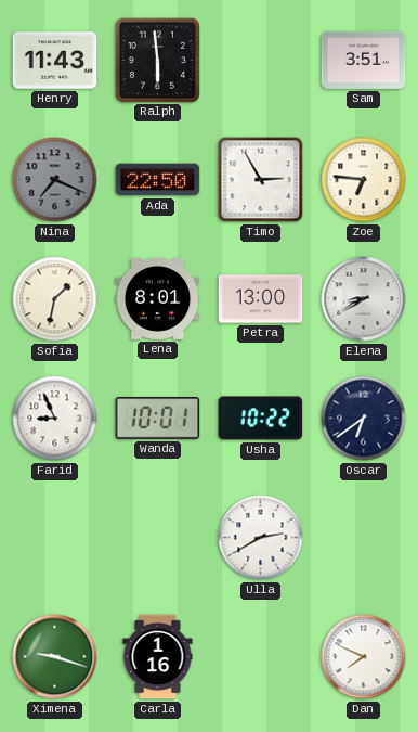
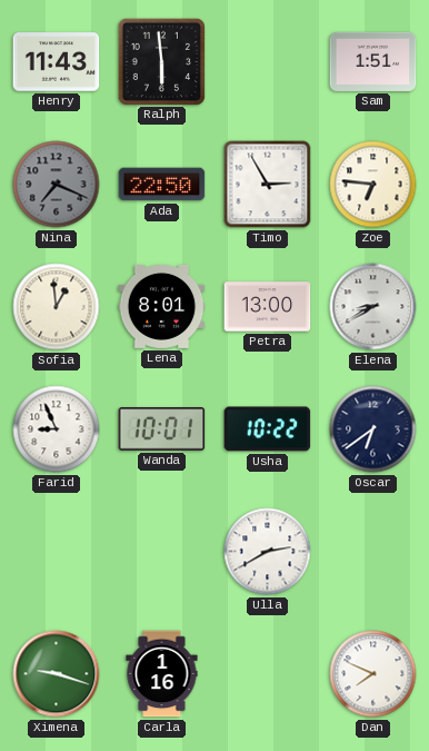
Sam: 3:51 -> 1:51
Sofia: 1:32 -> 12:59
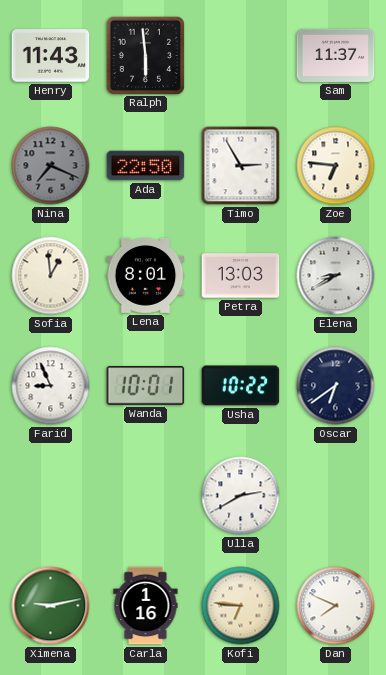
Sam: 1:51 -> 11:37
Petra: 13:00 -> 13:03
Ximena: 9:18 -> 9:13
Kofi: none -> 6:46
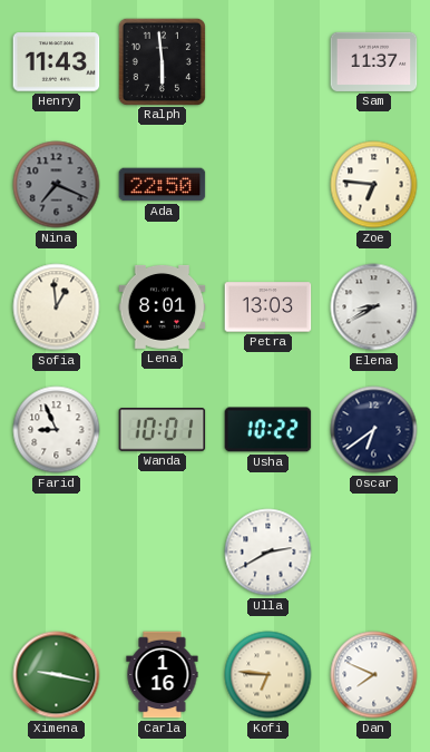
Timo: 2:55 -> none
Ximena: 9:13 -> 9:17
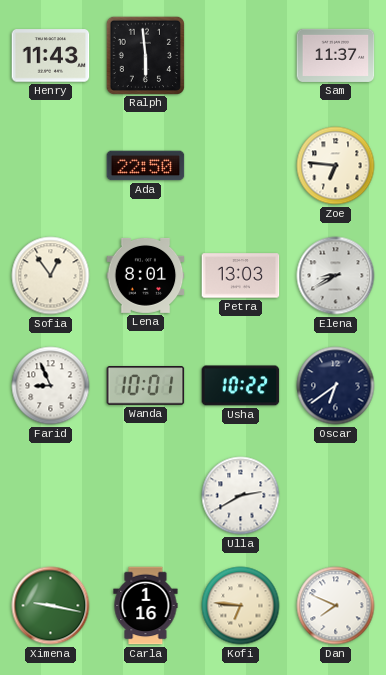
Nina: 7:19 -> none
Sofia: 12:59 -> 12:54
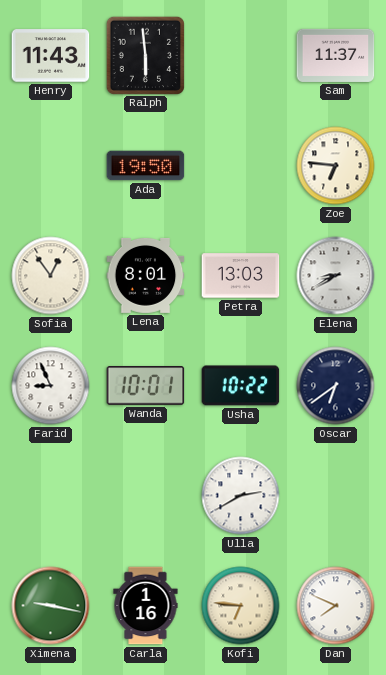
Ada: 22:50 -> 19:50
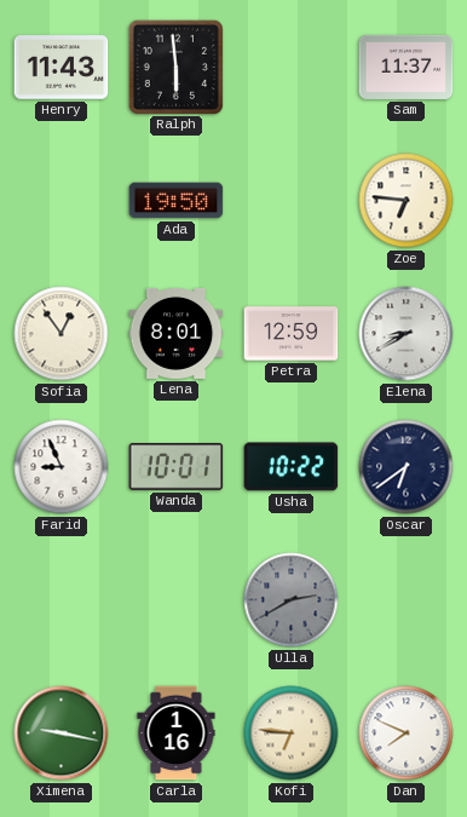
Petra: 13:03 -> 12:59
Ulla dial: white -> grey
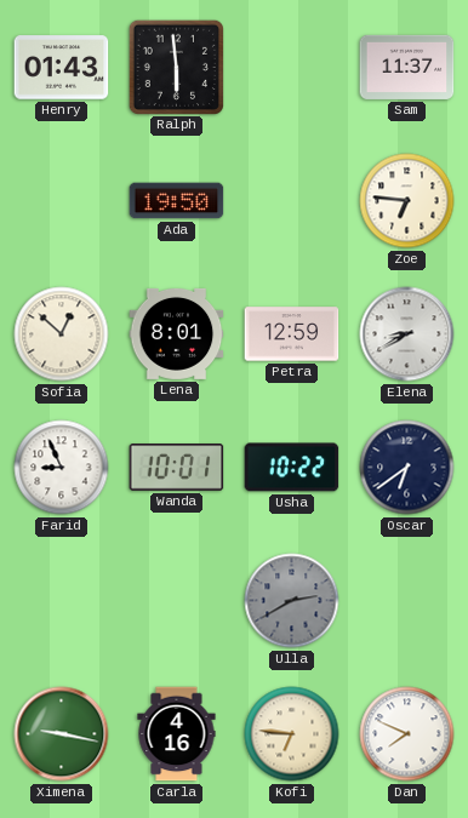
Henry: 11:43 -> 01:43
Sofia: 12:54 -> 12:52
Carla: 1:16 -> 4:16
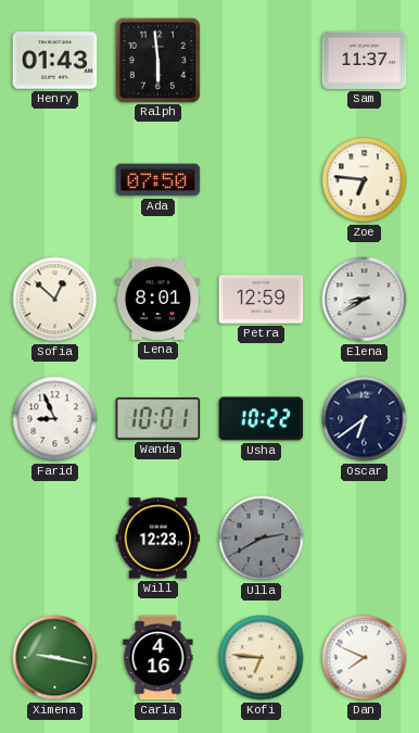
Ada: 19:50 -> 07:50
Will: none -> 12:23
